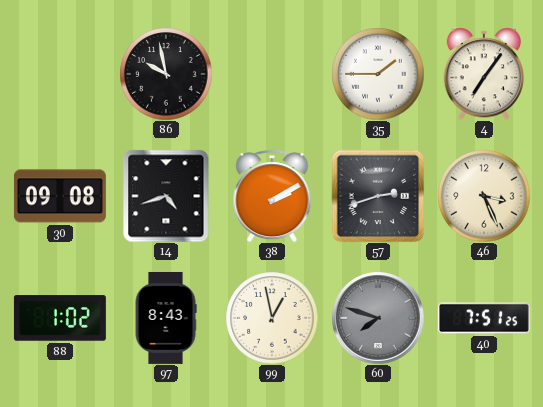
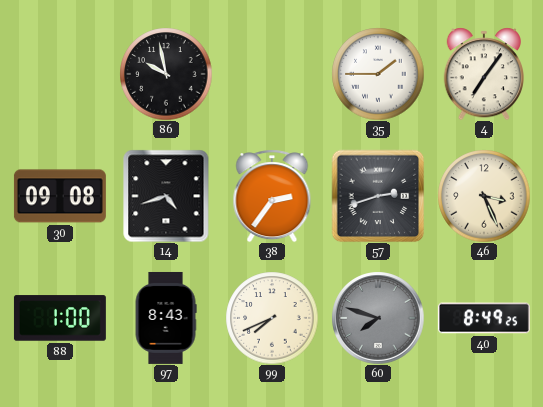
38: 2:10 -> 2:36
88: 1:02 -> 1:00
99: 12:58 -> 7:41
40: 7:51 -> 8:49
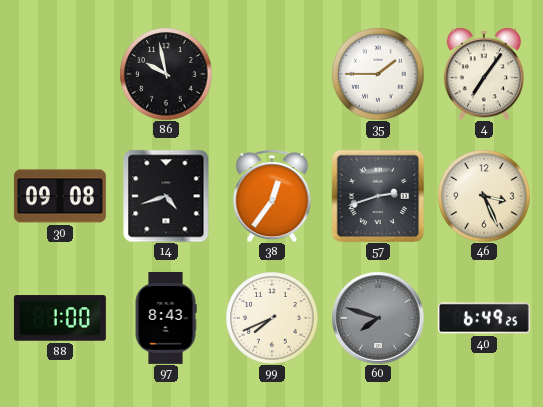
38: 2:36 -> 12:36
40: 8:49 -> 6:49
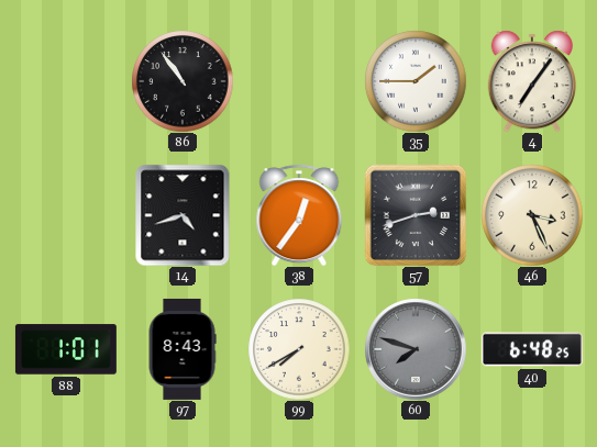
86: 9:58 -> 10:54
30: 09:08 -> none
88: 1:00 -> 1:01
99: 7:41 -> 7:40
40: 6:49 -> 6:48
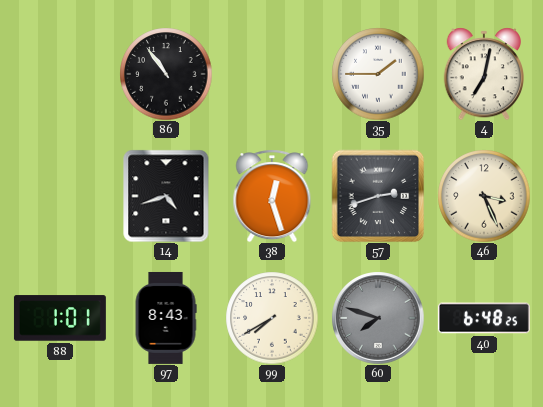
4: 7:06 -> 7:02
38: 12:36 -> 12:27
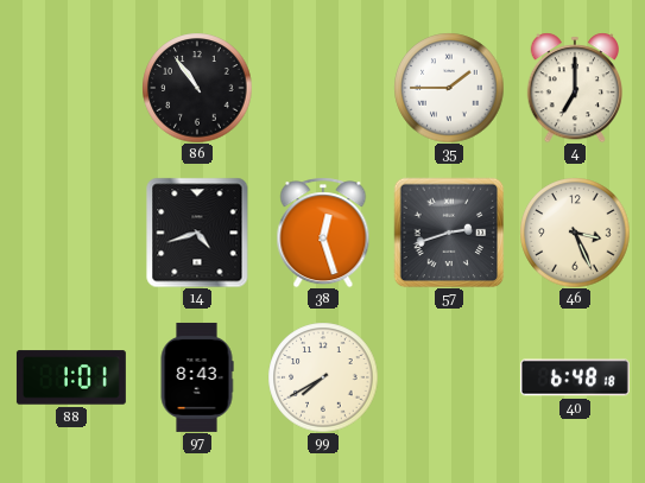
4: 7:02 -> 7:00
60: 7:48 -> none
40: 6:48:25 -> 6:48:18
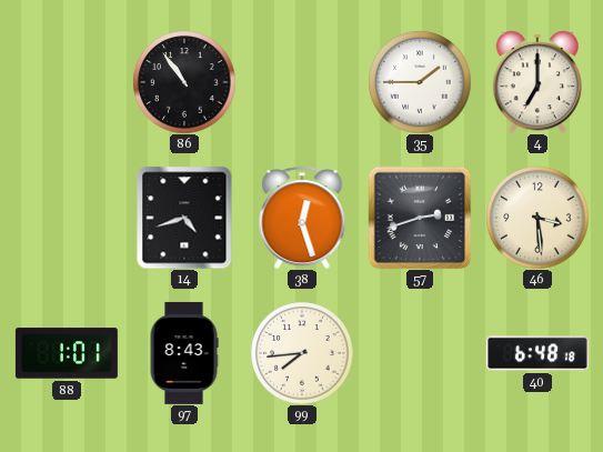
46: 3:26 -> 3:29
99: 7:40 -> 7:44
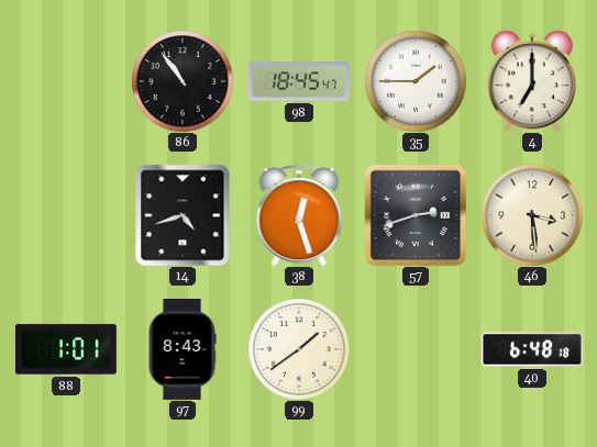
98: none -> 18:45
99: 7:44 -> 1:39
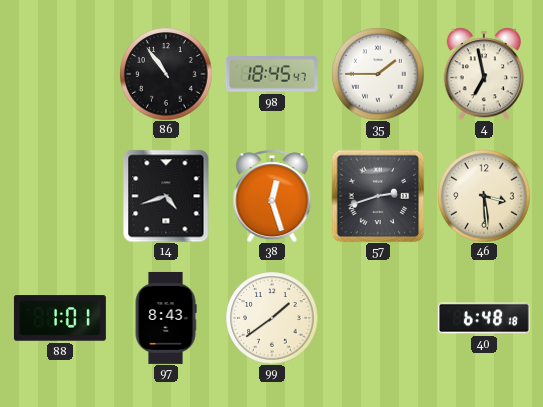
4: 7:00 -> 6:58
